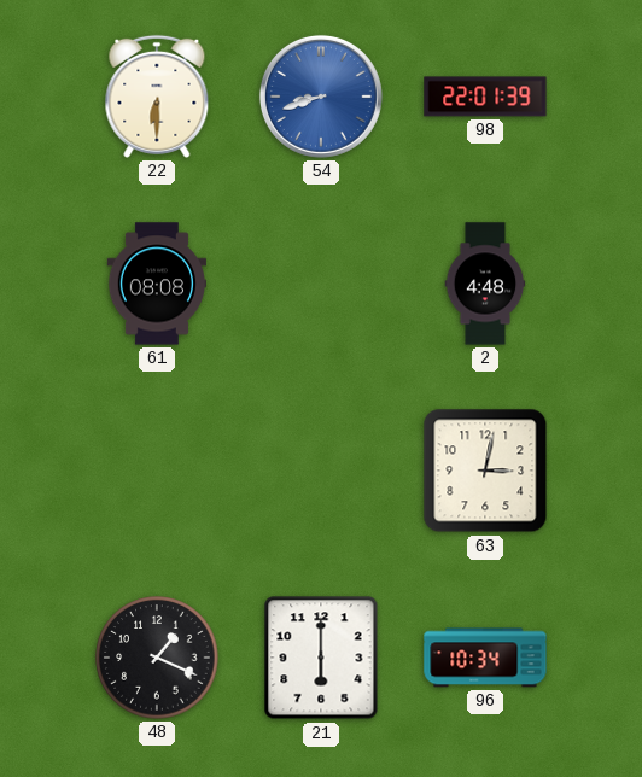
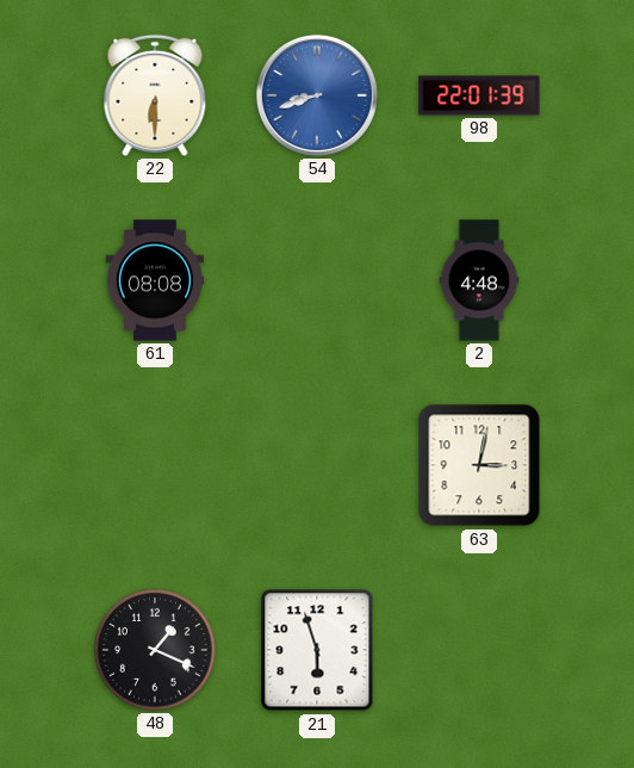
21: 6:00 -> 5:57
96: 10:34 -> none
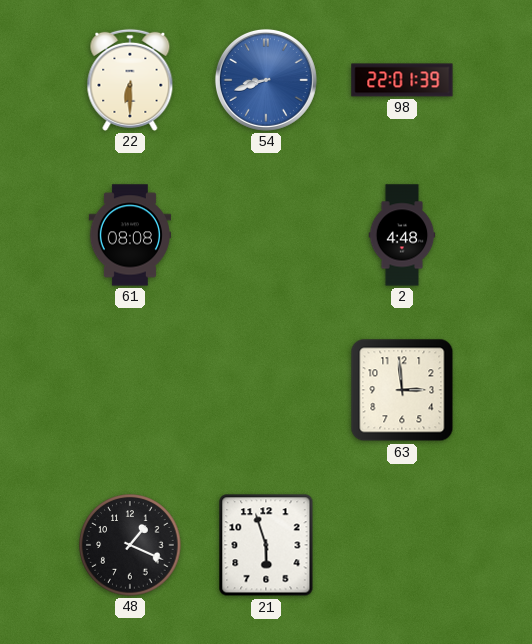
63: 3:02 -> 2:59
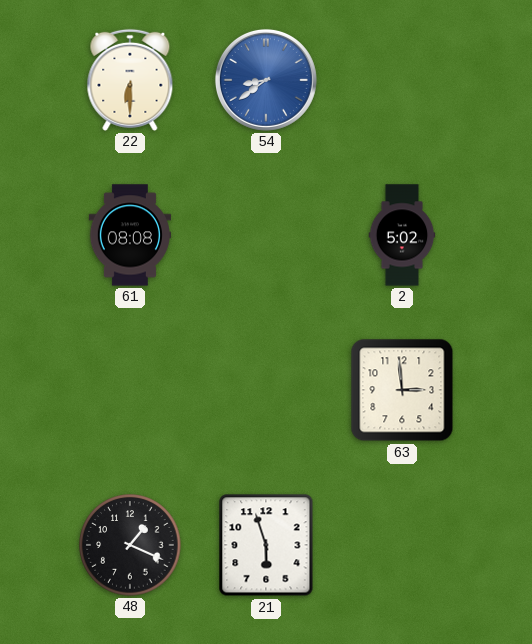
54: 8:42 -> 8:39
98: 22:01 -> none
2: 4:48 -> 5:02
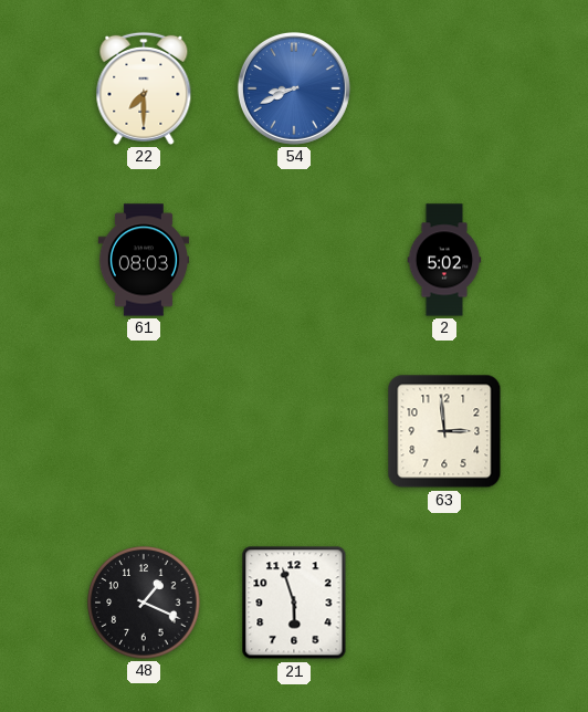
22: 6:30 -> 7:30
54: 8:39 -> 8:41
61: 08:08 -> 08:03
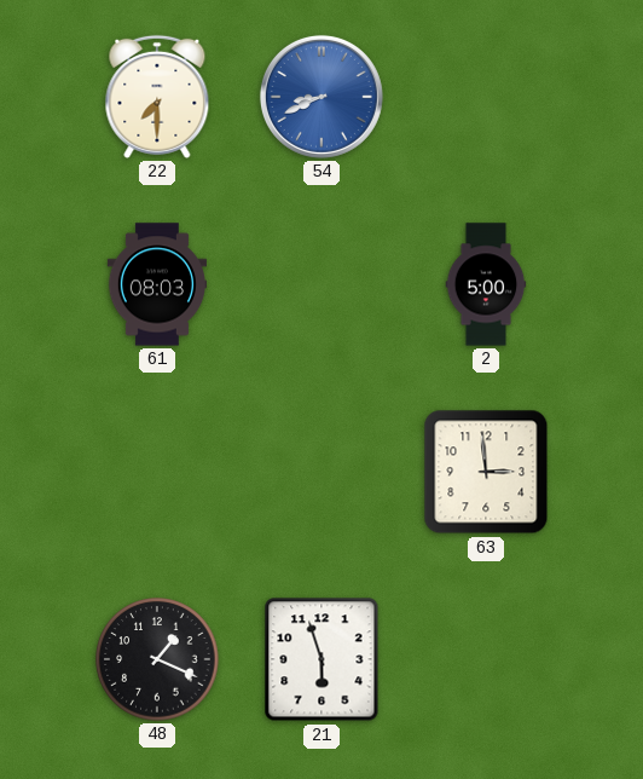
2: 5:02 -> 5:00
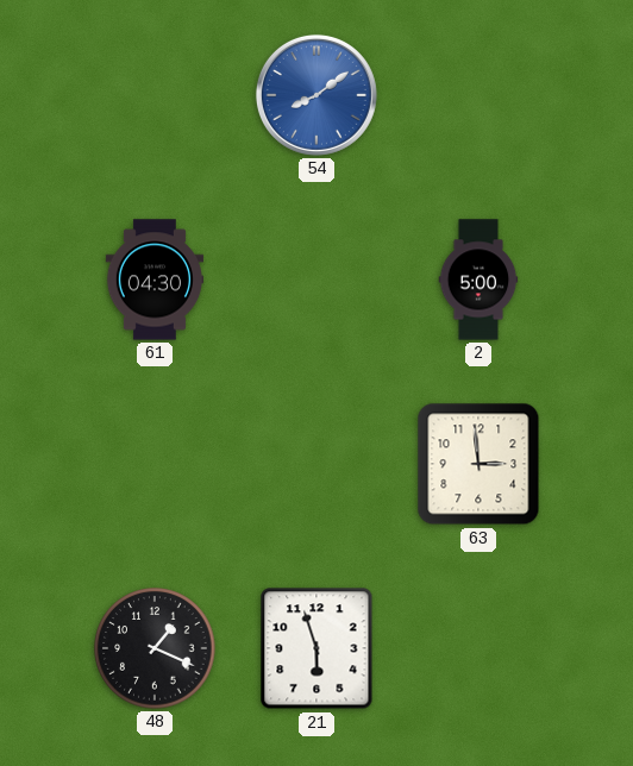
22: 7:30 -> none
54: 8:41 -> 8:09
61: 08:03 -> 04:30
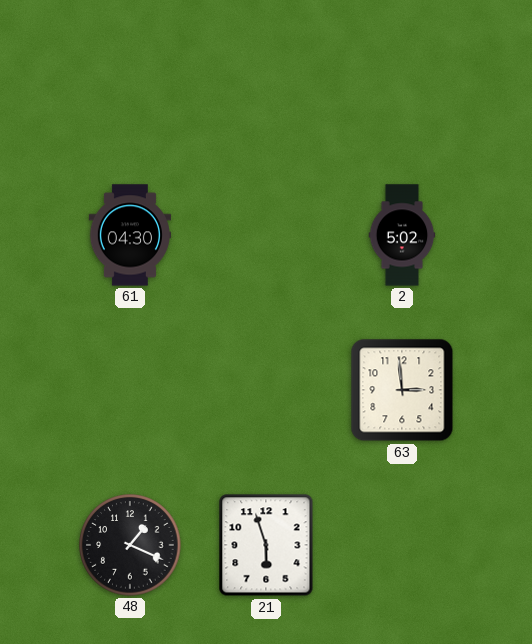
54: 8:09 -> none
2: 5:00 -> 5:02
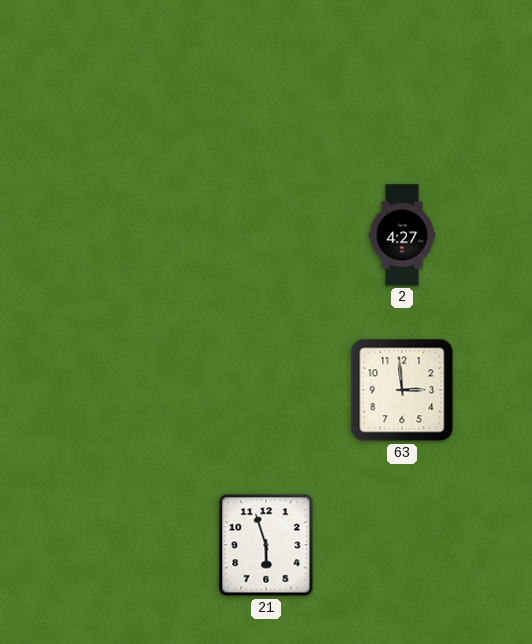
61: 04:30 -> none
2: 5:02 -> 4:27
48: 1:19 -> none
